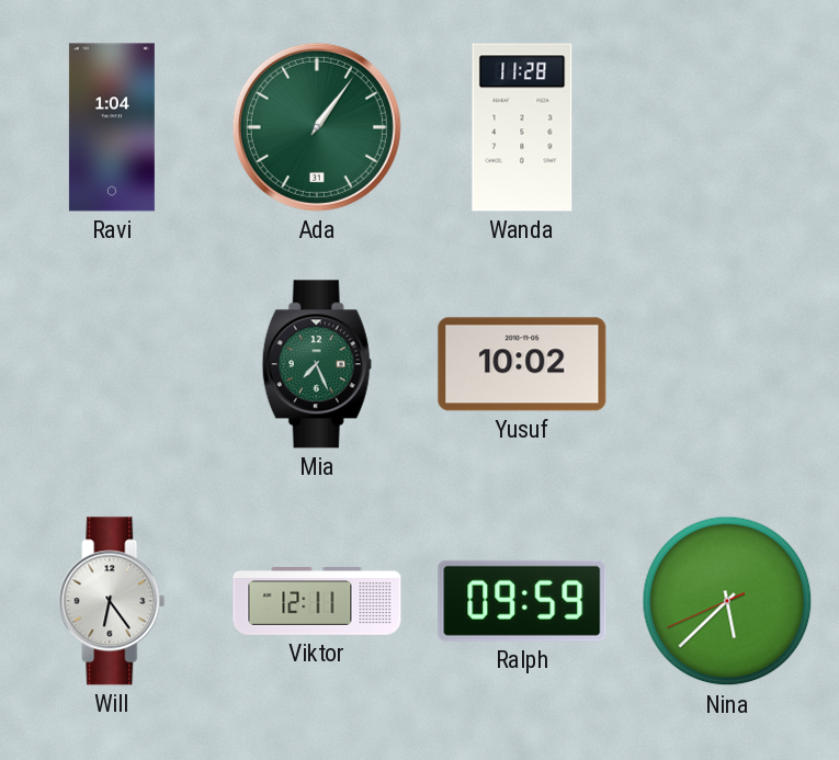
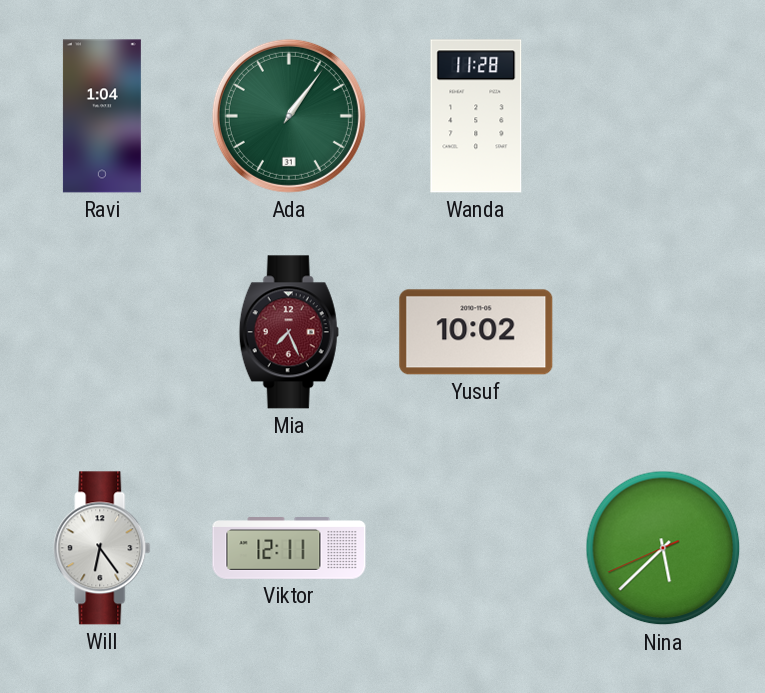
Mia dial: green -> burgundy
Ralph: 09:59 -> none
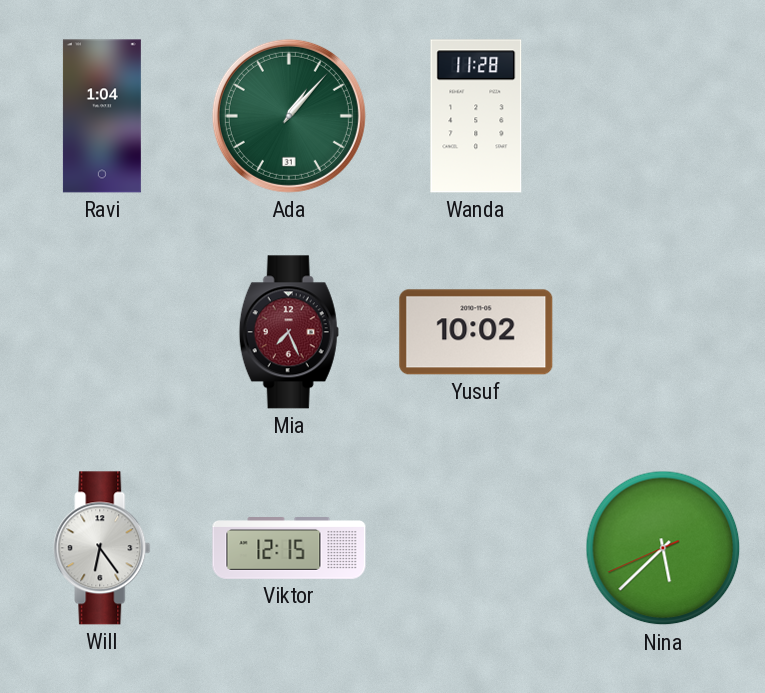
Ada: 1:06 -> 1:07
Viktor: 12:11 -> 12:15
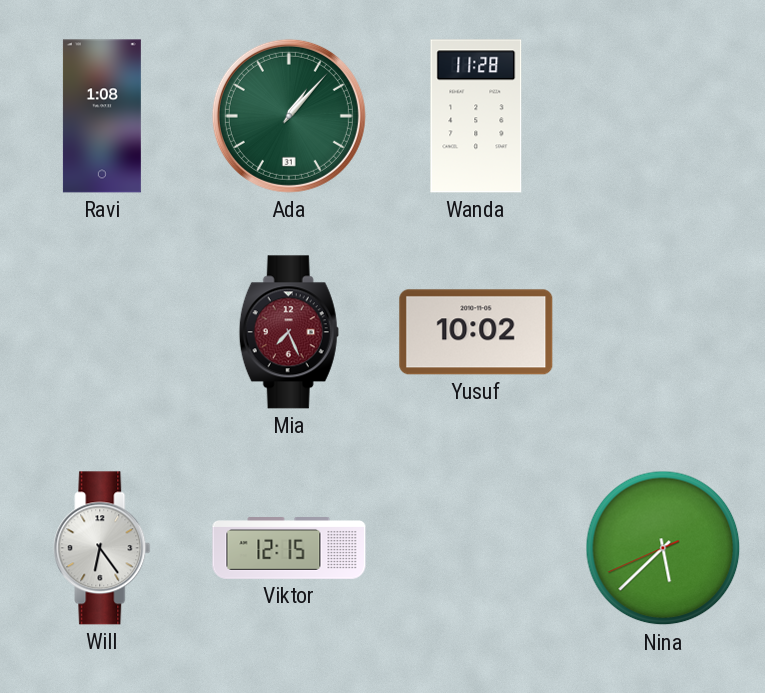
Ravi: 1:04 -> 1:08
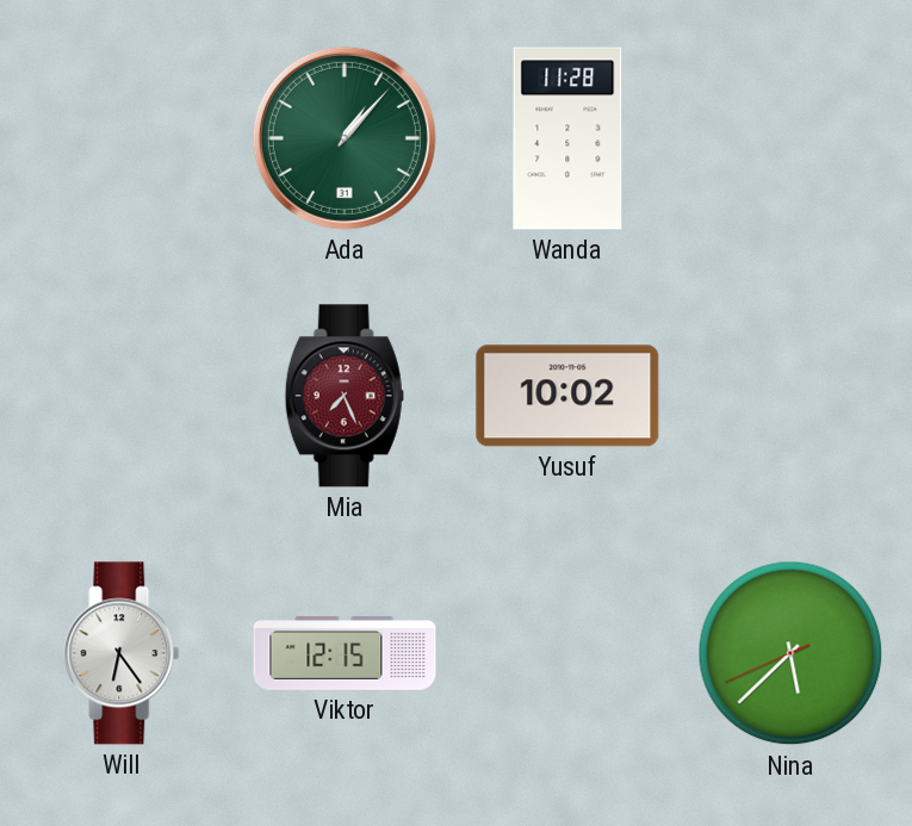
Ravi: 1:08 -> none
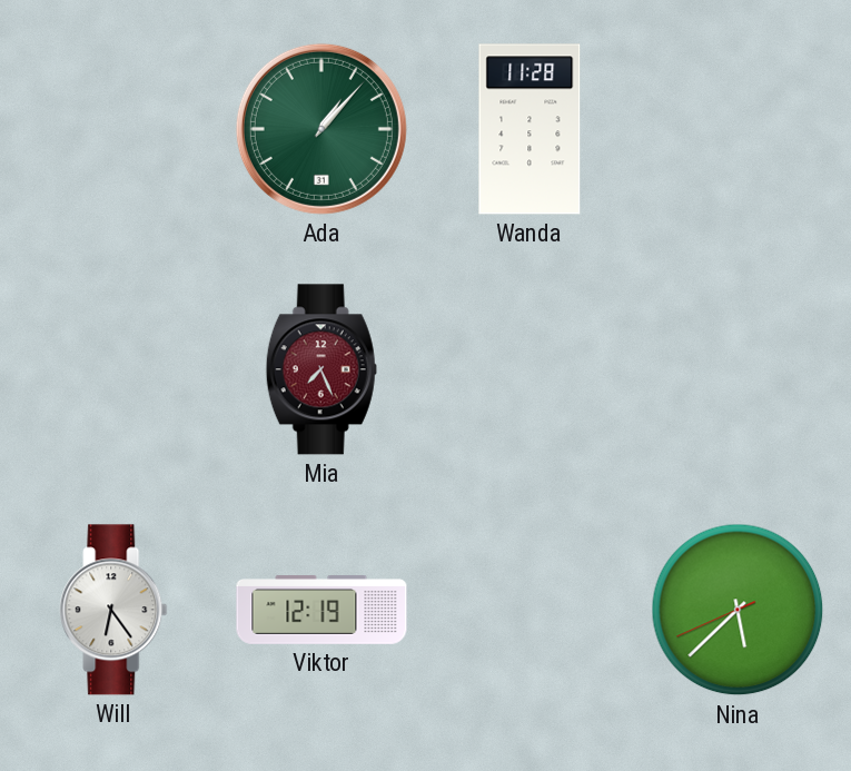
Yusuf: 10:02 -> none
Viktor: 12:15 -> 12:19
